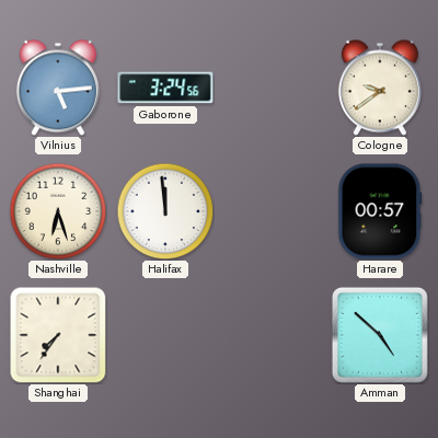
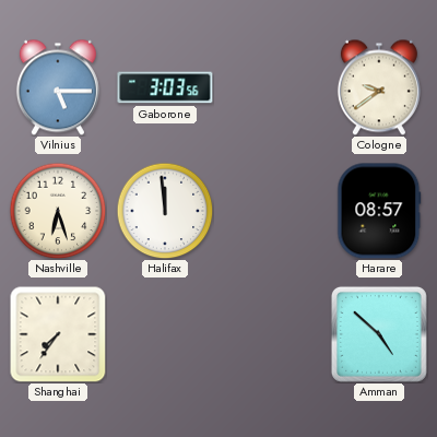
Vilnius: 5:14 -> 5:15
Gaborone: 3:24 -> 3:03
Harare: 00:57 -> 08:57
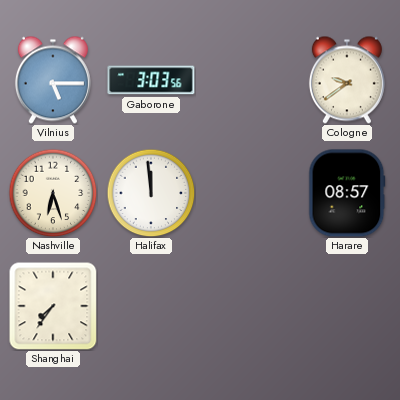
Amman: 4:52 -> none
